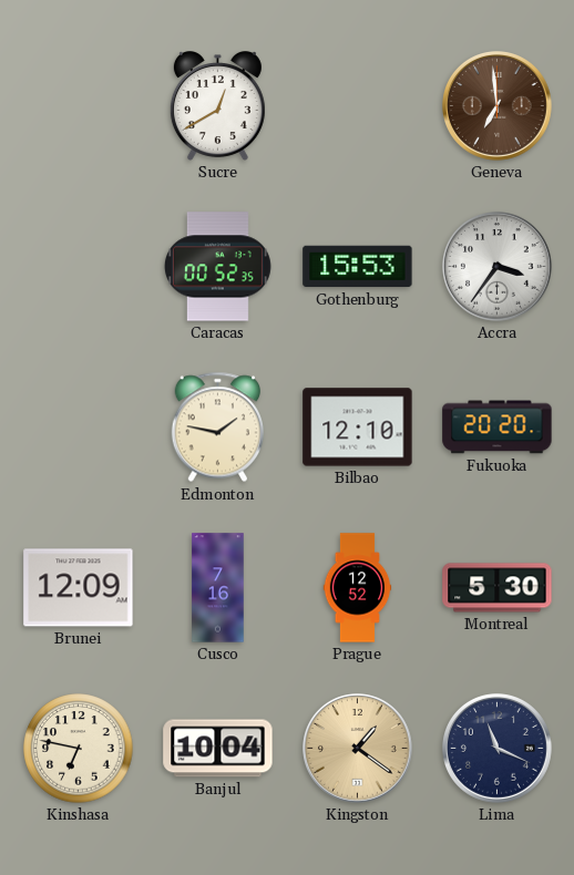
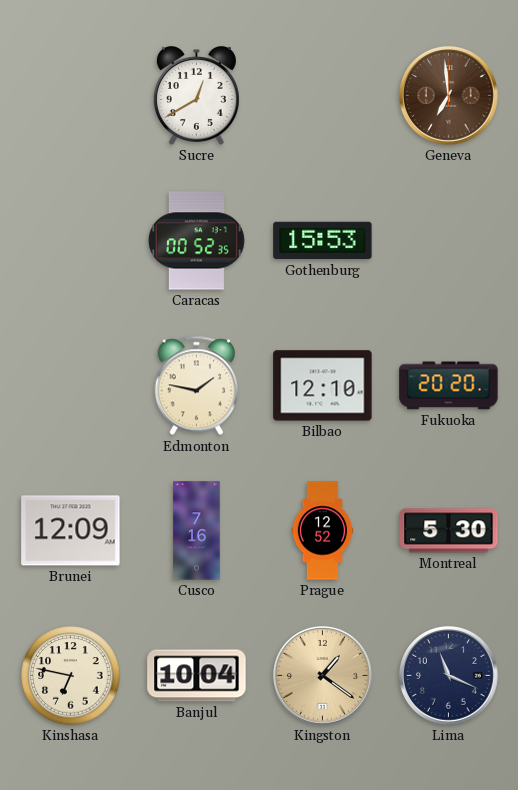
Accra: 3:36 -> none
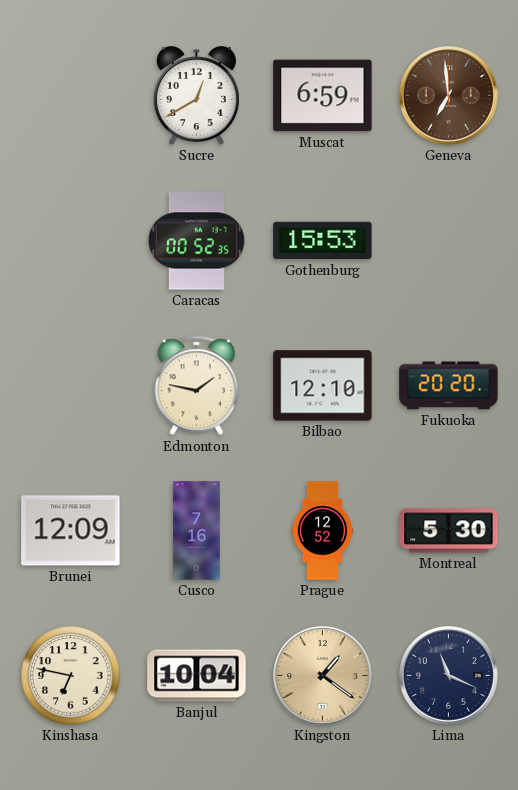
Muscat: none -> 6:59
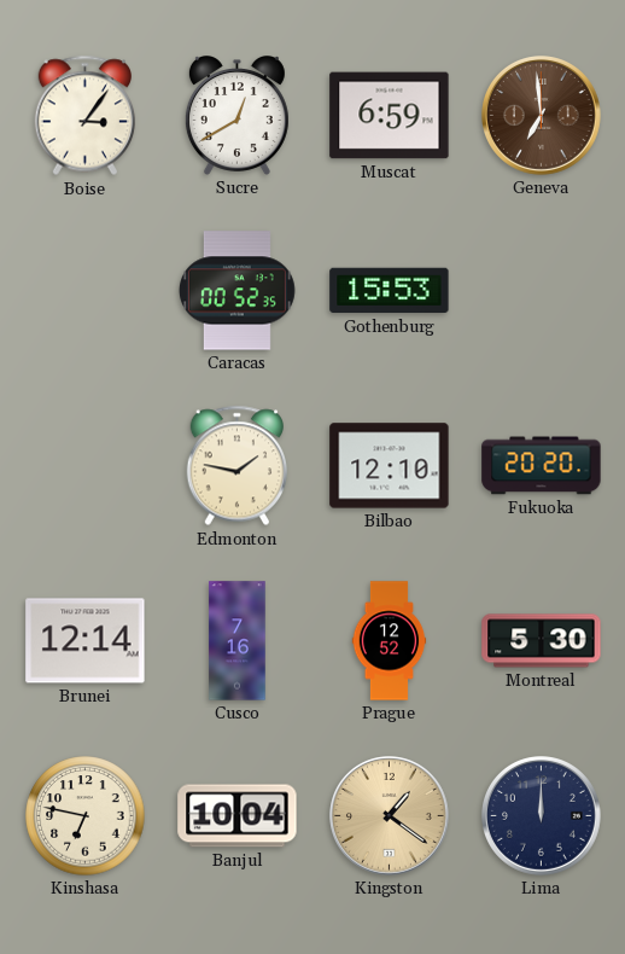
Boise: none -> 3:06
Brunei: 12:09 -> 12:14
Lima: 11:19 -> 12:00
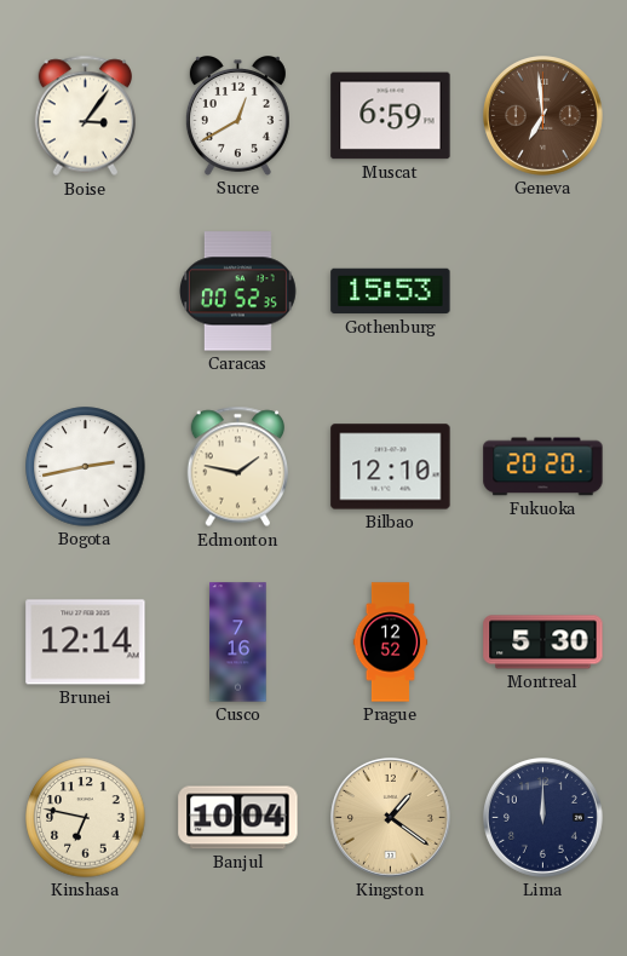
Bogota: none -> 2:43
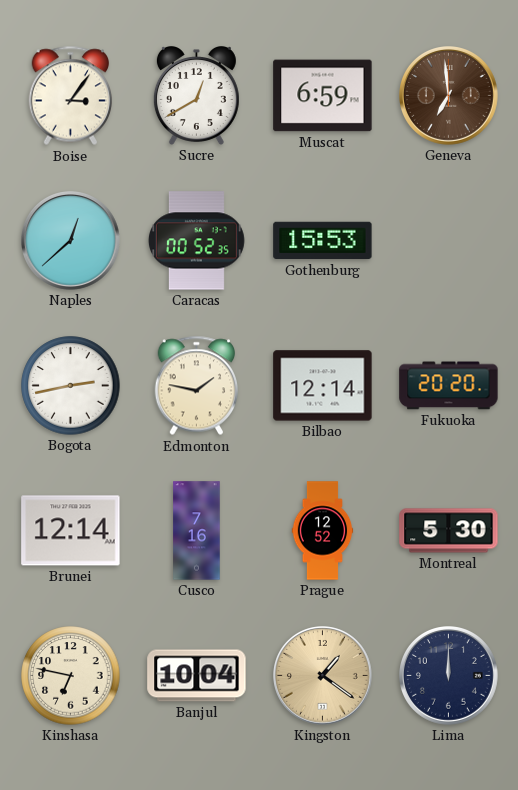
Naples: none -> 12:38
Bilbao: 12:10 -> 12:14
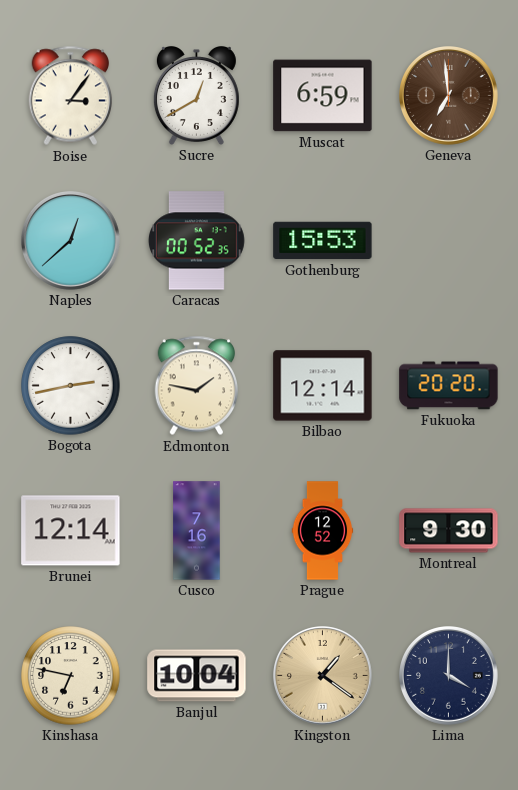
Montreal: 5:30 -> 9:30
Lima: 12:00 -> 4:00
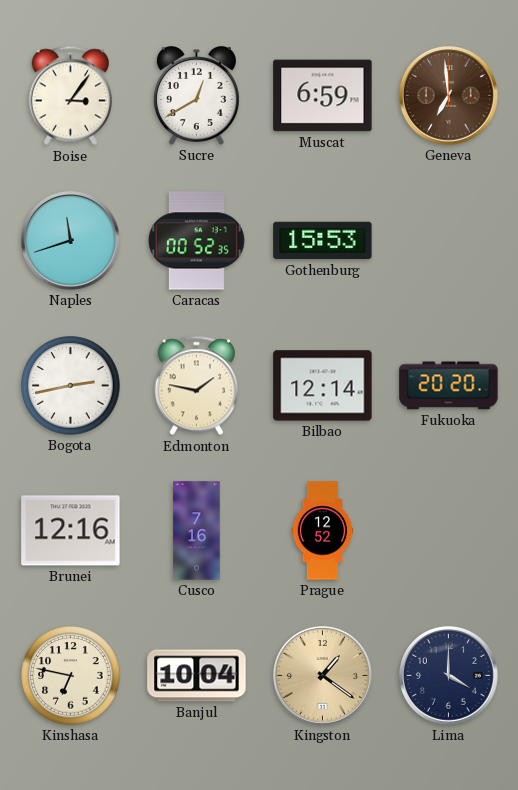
Naples: 12:38 -> 11:42
Brunei: 12:14 -> 12:16
Montreal: 9:30 -> none
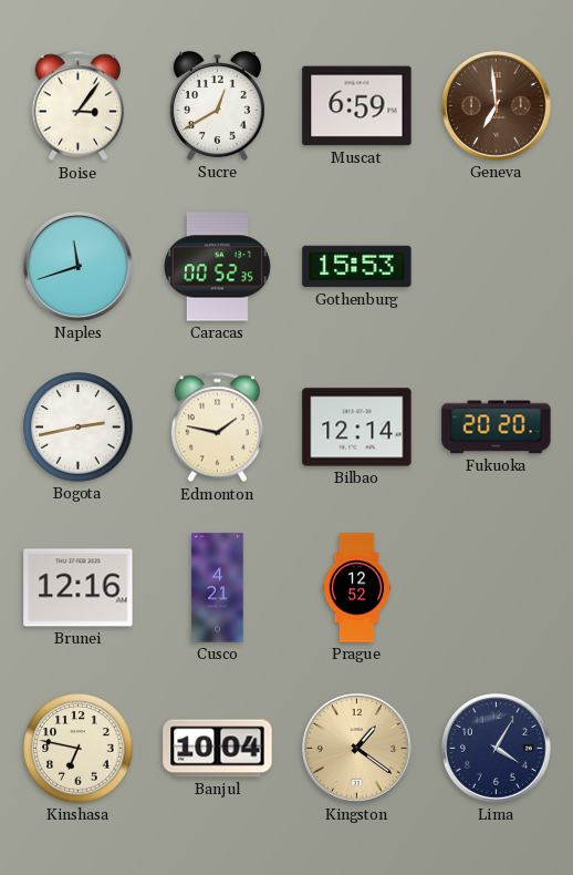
Cusco: 7:16 -> 4:21
Lima: 4:00 -> 4:05
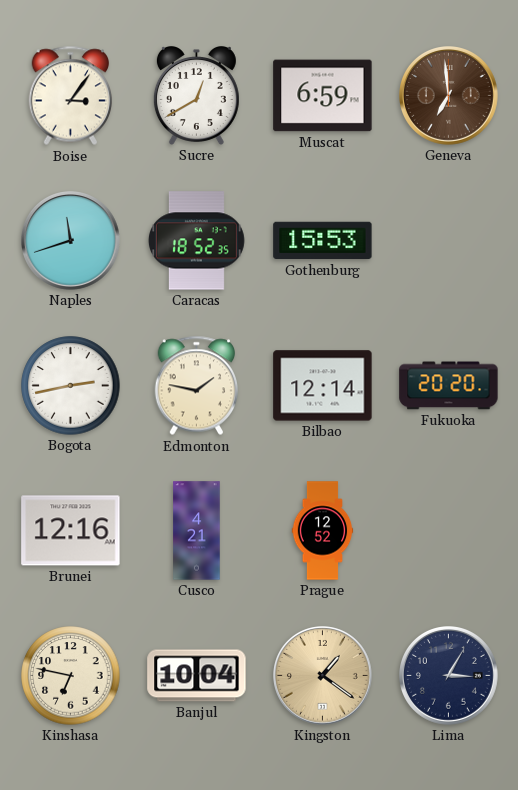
Caracas: 00:52 -> 18:52
Lima: 4:05 -> 3:05
